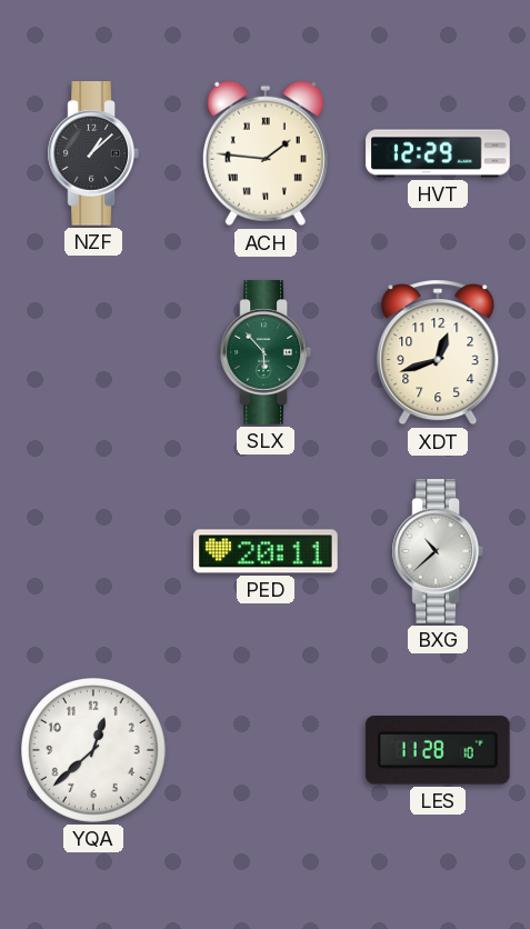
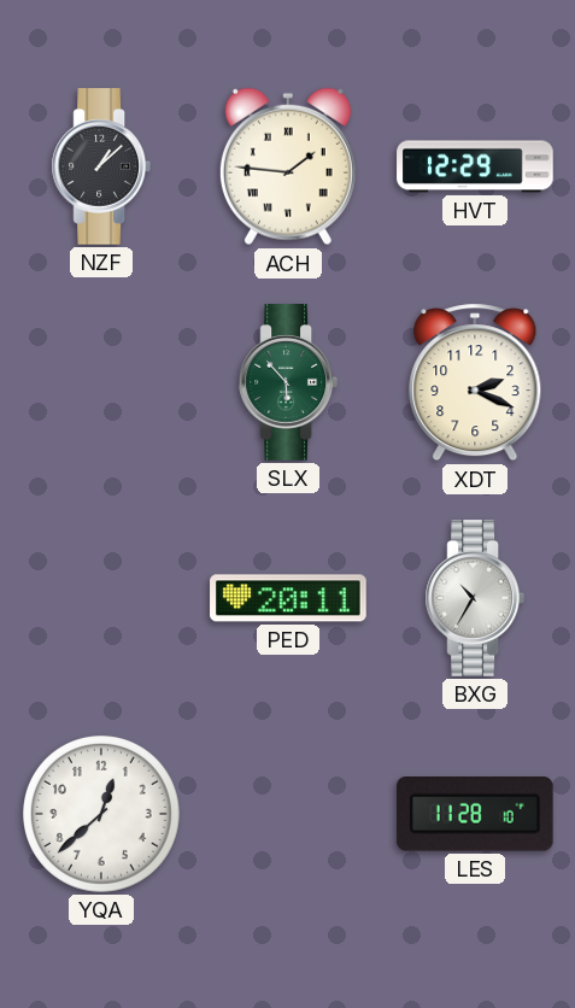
XDT: 12:42 -> 2:19
BXG: 10:38 -> 10:35
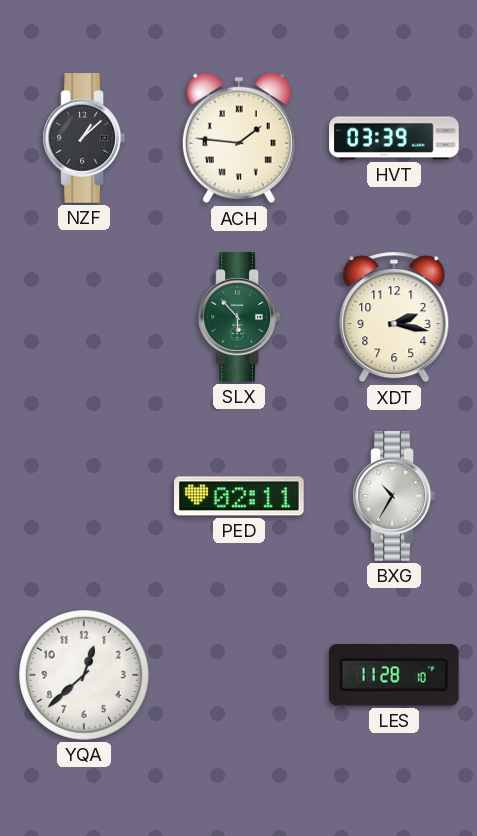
HVT: 12:29 -> 03:39
XDT: 2:19 -> 2:17
PED: 20:11 -> 02:11
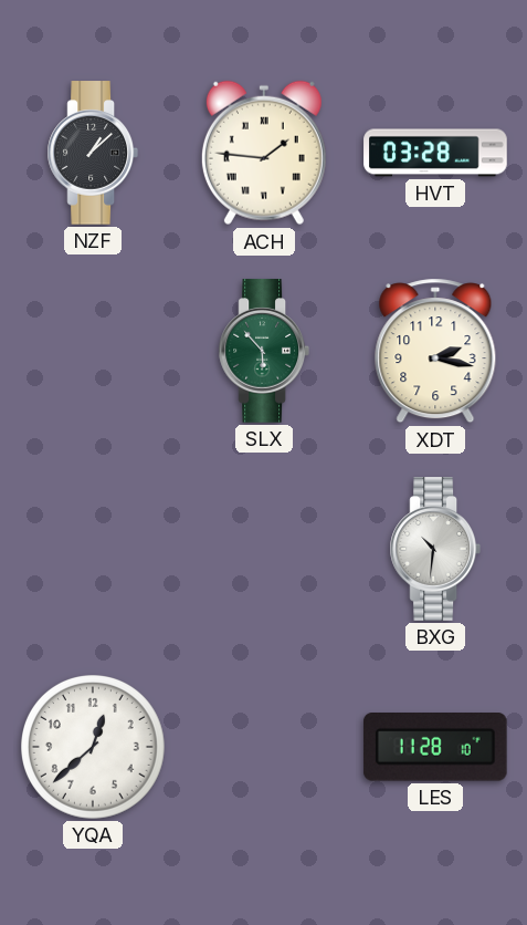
HVT: 03:39 -> 03:28
PED: 02:11 -> none
BXG: 10:35 -> 10:31
